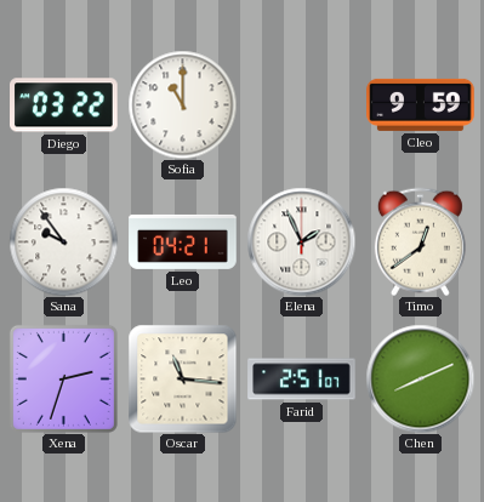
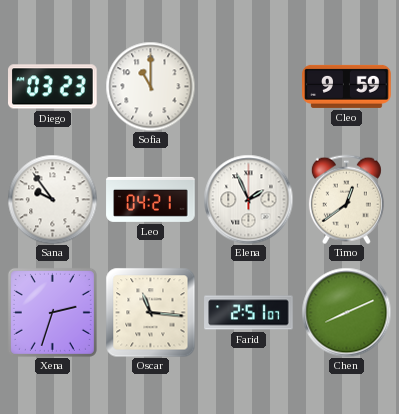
Diego: 03:22 -> 03:23
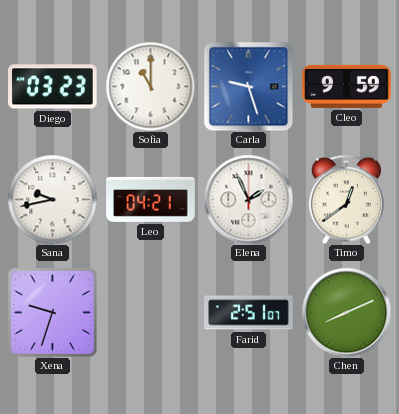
Carla: none -> 9:27
Sana: 9:54 -> 9:43
Xena: 2:33 -> 9:33
Oscar: 11:16 -> none
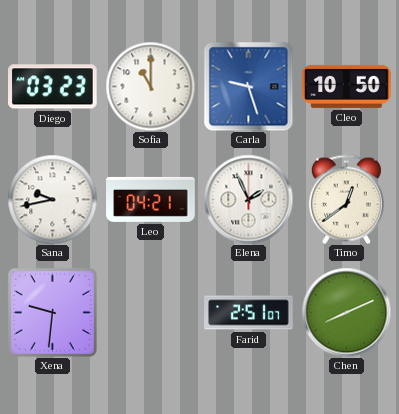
Cleo: 9:59 -> 10:50
Xena: 9:33 -> 9:31
